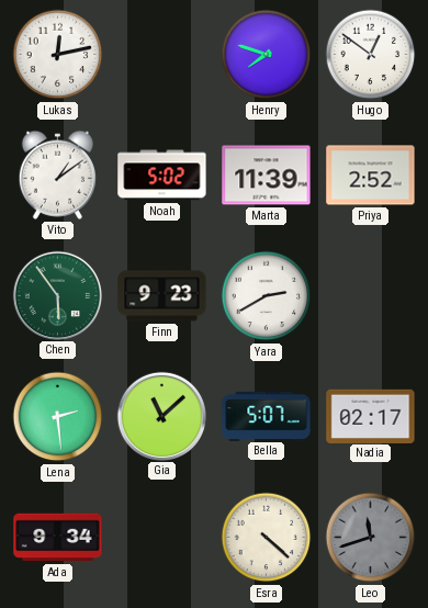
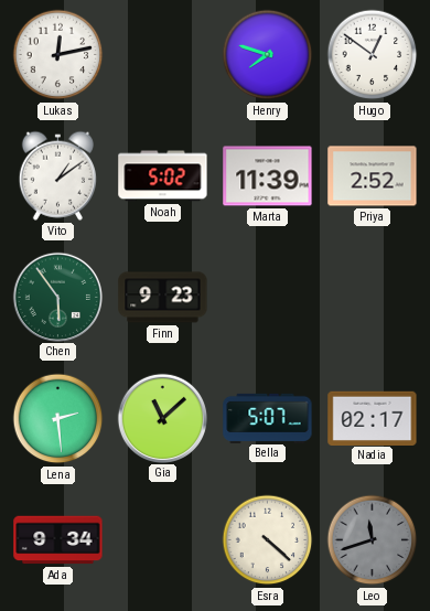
Yara: 2:40 -> none
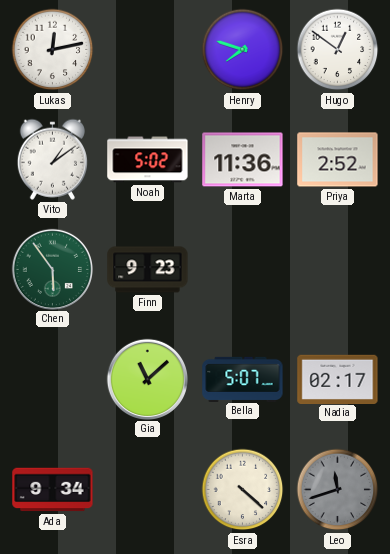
Marta: 11:39 -> 11:36
Lena: 2:29 -> none
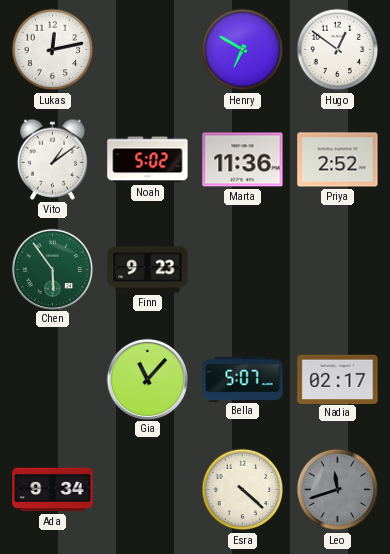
Henry: 7:48 -> 6:50
Gia: 11:08 -> 11:07
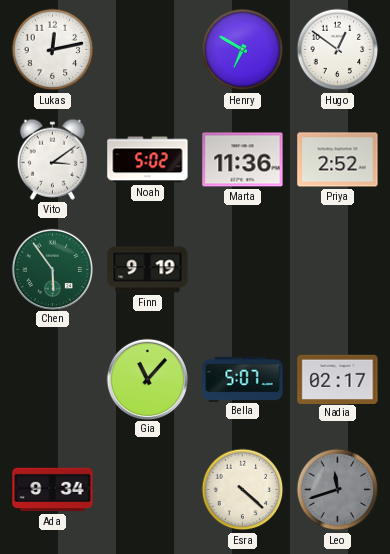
Vito: 1:09 -> 3:09
Finn: 9:23 -> 9:19
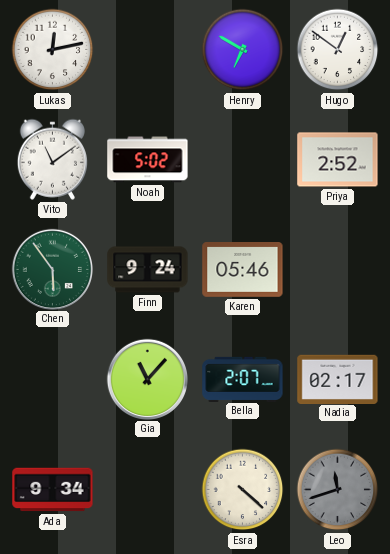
Vito: 3:09 -> 11:09
Marta: 11:36 -> none
Finn: 9:19 -> 9:24
Karen: none -> 05:46
Bella: 5:07 -> 2:07
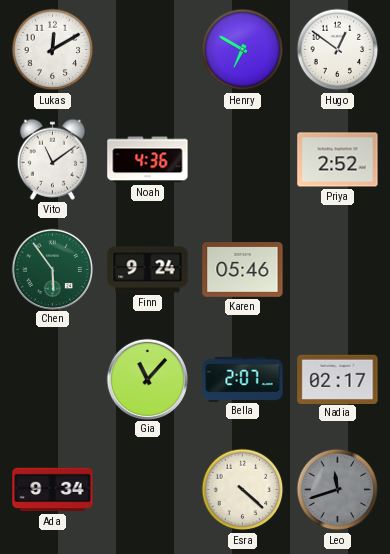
Lukas: 12:13 -> 12:10
Noah: 5:02 -> 4:36
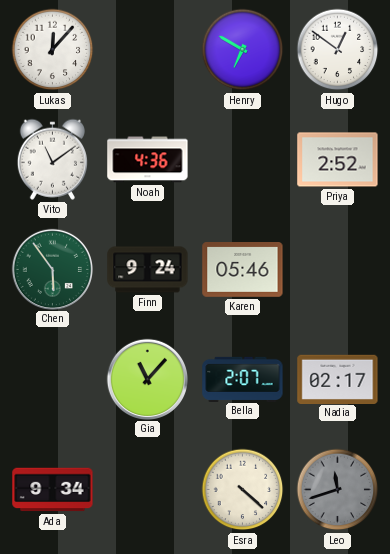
Lukas: 12:10 -> 12:07
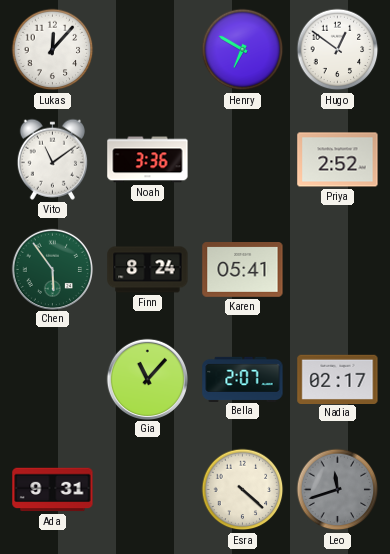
Noah: 4:36 -> 3:36
Finn: 9:24 -> 8:24
Karen: 05:46 -> 05:41
Ada: 9:34 -> 9:31
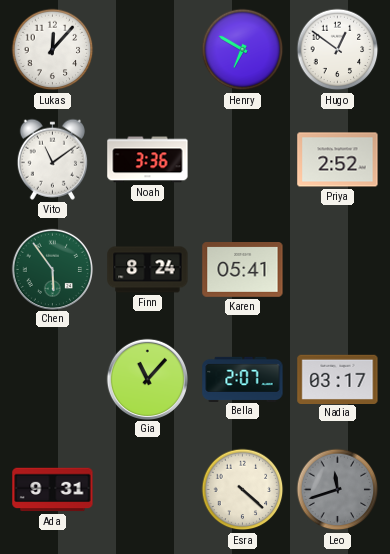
Nadia: 02:17 -> 03:17
